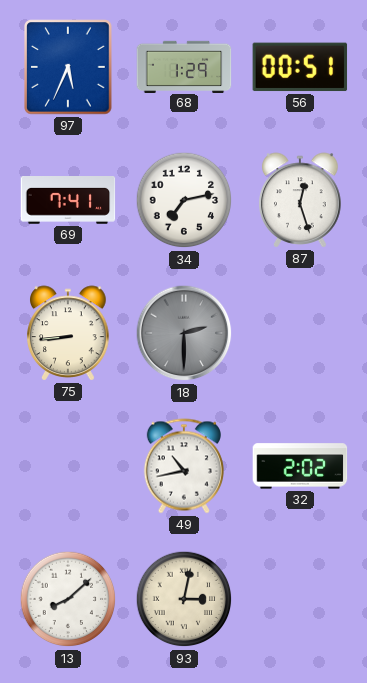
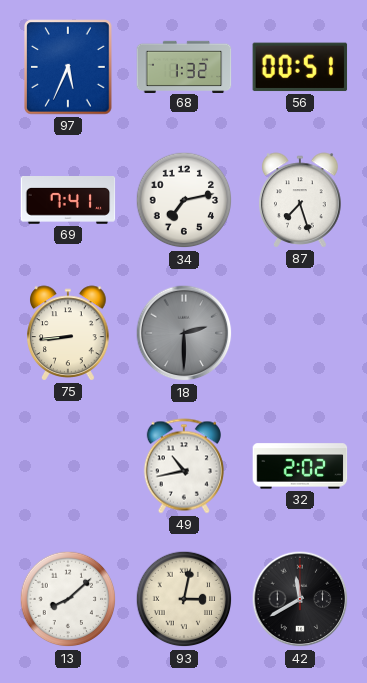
68: 1:29 -> 1:32
87: 12:27 -> 7:27
42: none -> 11:40
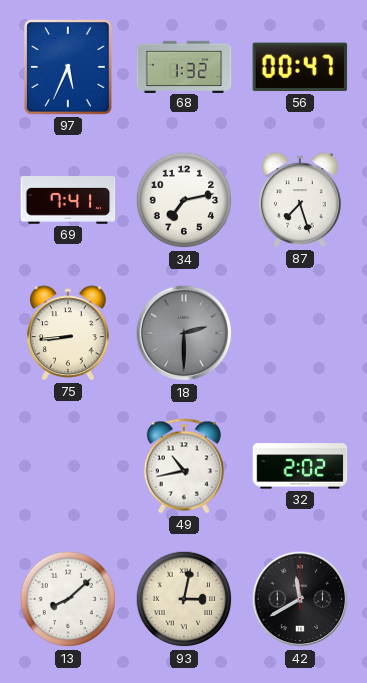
56: 00:51 -> 00:47
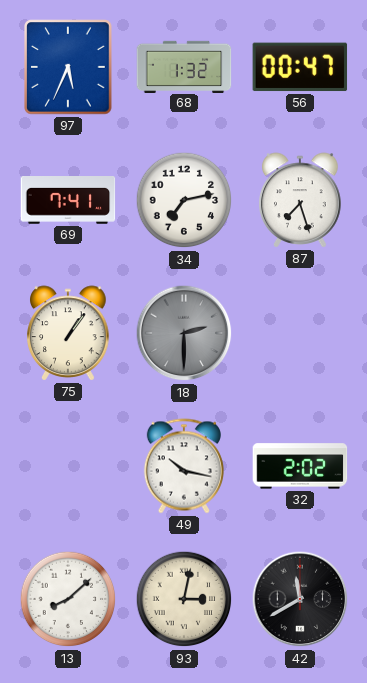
75: 8:44 -> 1:06
49: 10:43 -> 10:17
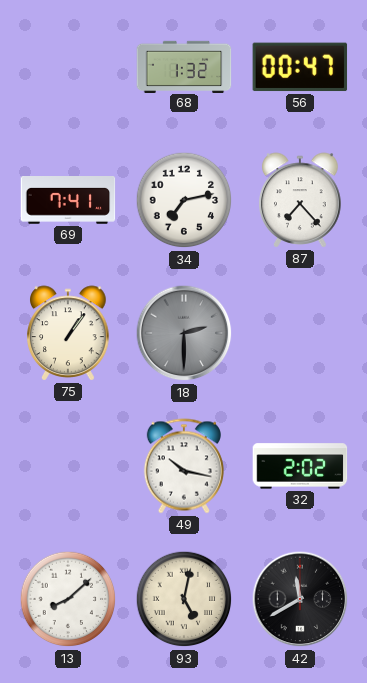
97: 5:34 -> none
87: 7:27 -> 7:23
93: 3:02 -> 5:02
